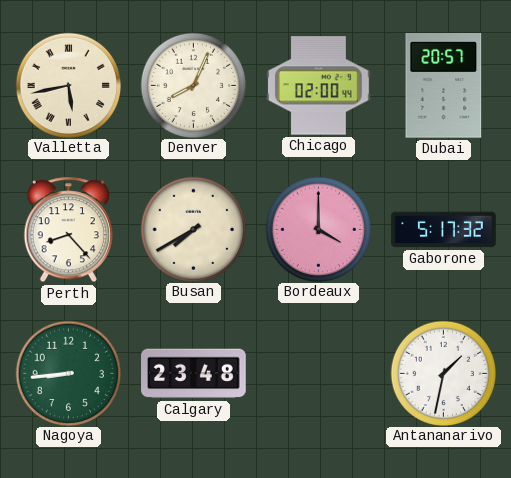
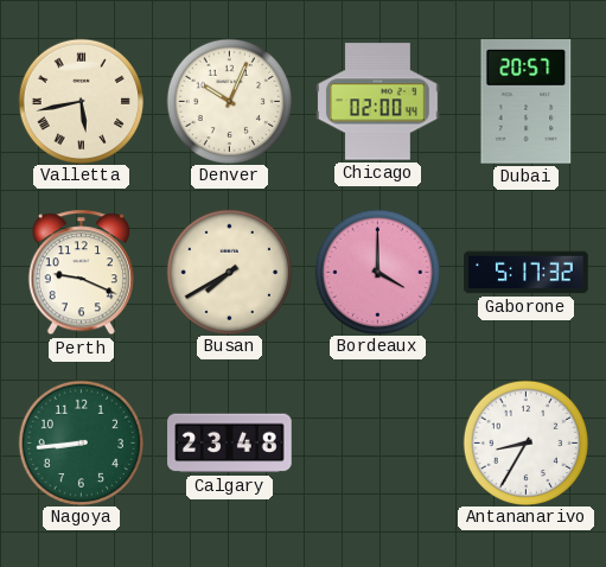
Denver: 8:04 -> 10:04
Perth: 8:23 -> 9:19
Antananarivo: 1:32 -> 8:35
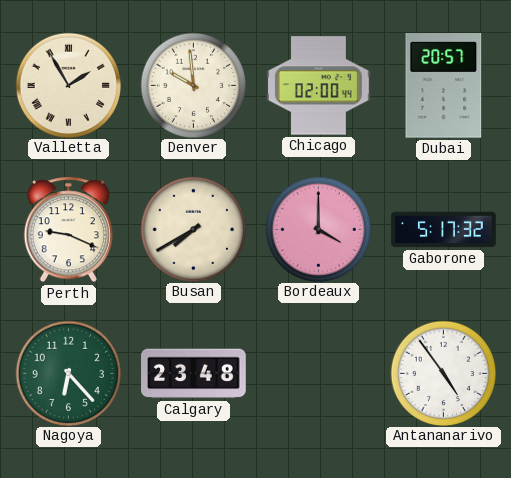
Valletta: 5:43 -> 1:55
Denver: 10:04 -> 9:59
Nagoya: 8:44 -> 6:23
Antananarivo: 8:35 -> 4:54
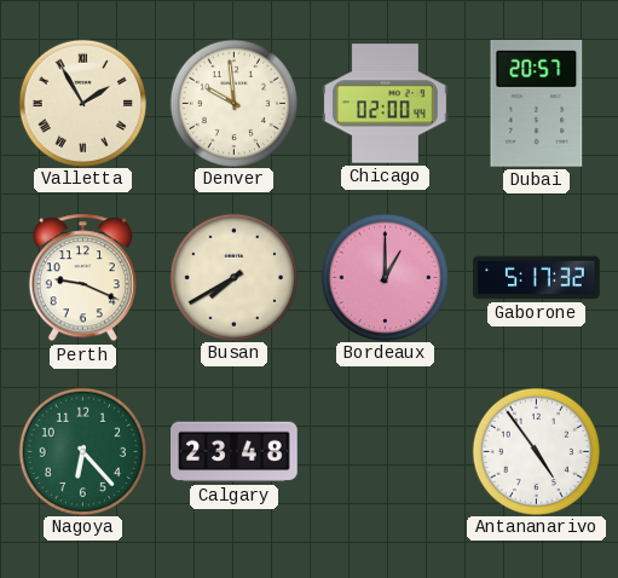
Bordeaux: 4:00 -> 1:00
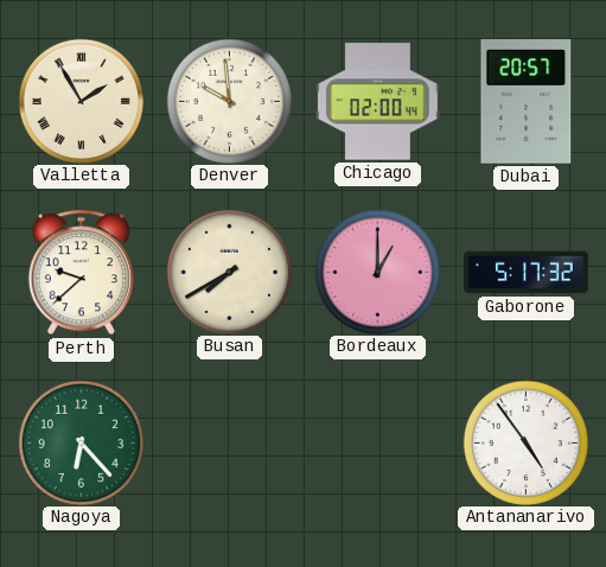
Perth: 9:19 -> 9:38
Calgary: 23:48 -> none
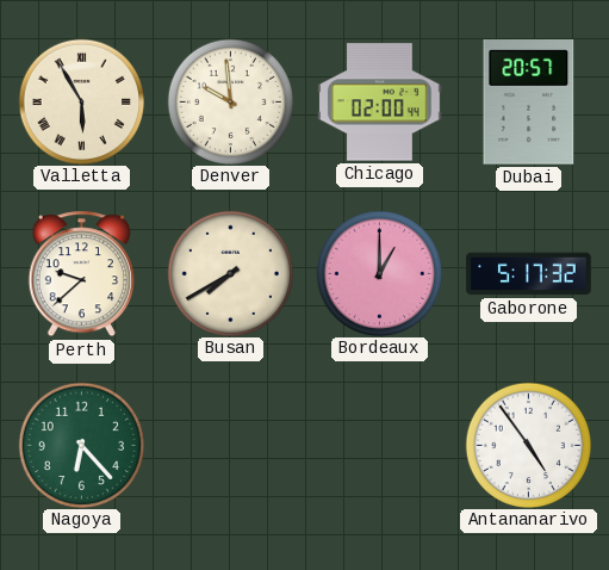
Valletta: 1:55 -> 5:55
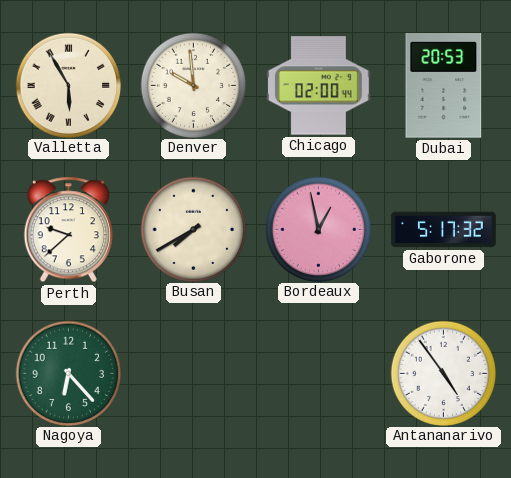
Dubai: 20:57 -> 20:53
Bordeaux: 1:00 -> 12:58
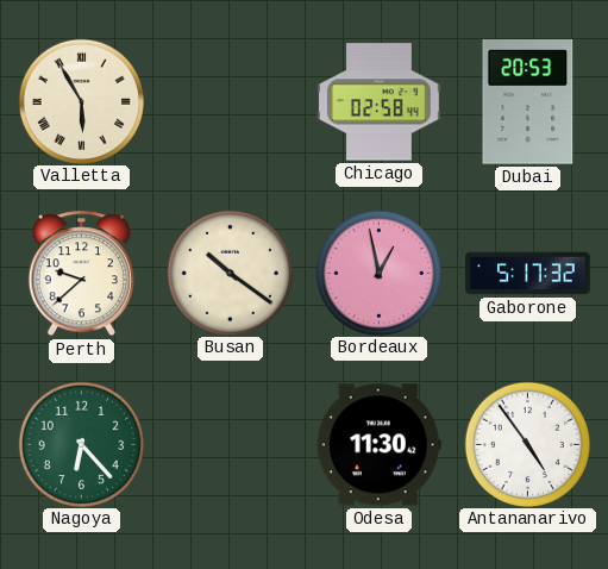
Denver: 9:59 -> none
Chicago: 02:00 -> 02:58
Busan: 7:40 -> 10:21
Odesa: none -> 11:30
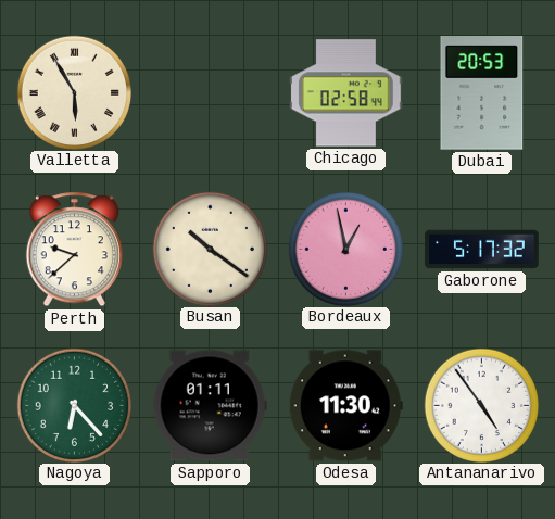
Sapporo: none -> 01:11
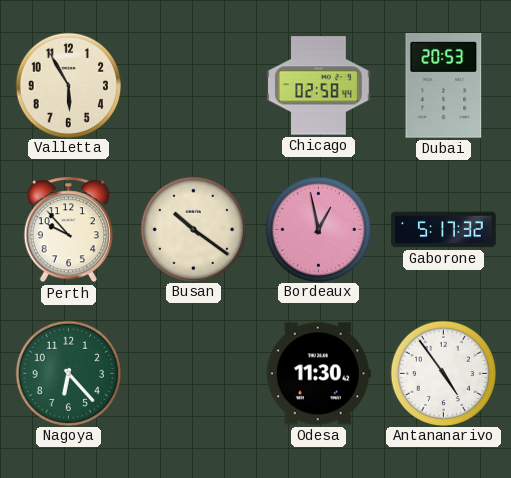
Valletta numerals: Roman -> Arabic
Perth: 9:38 -> 9:53
Sapporo: 01:11 -> none
